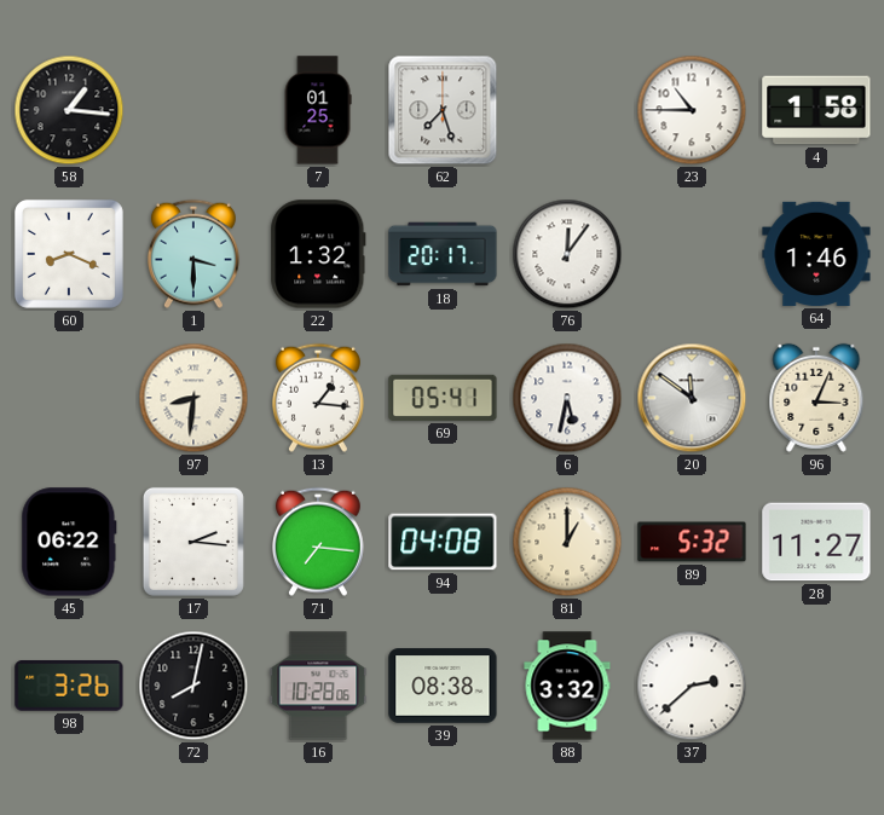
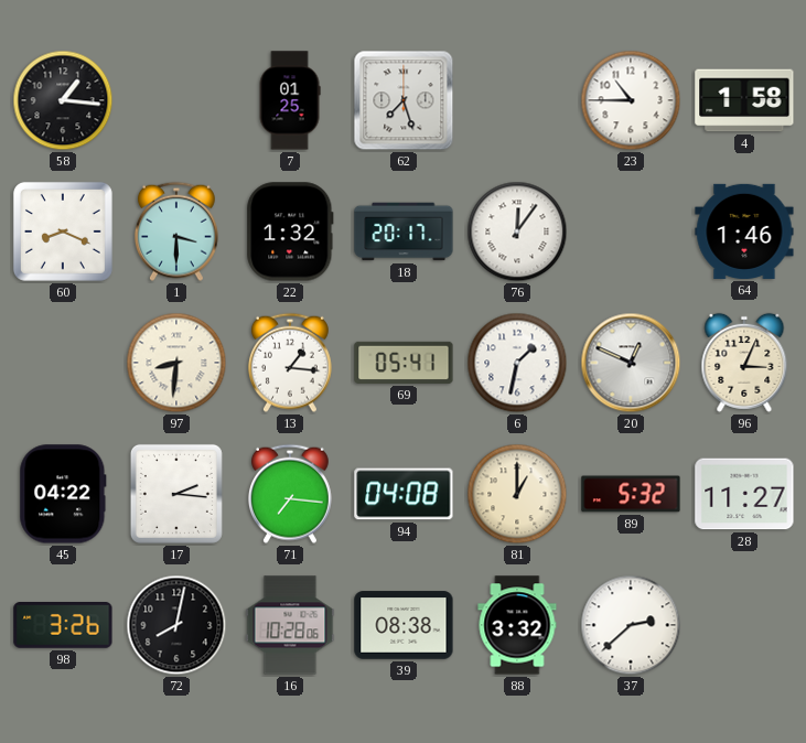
6: 5:32 -> 1:32
20: 11:51 -> 12:49
45: 06:22 -> 04:22
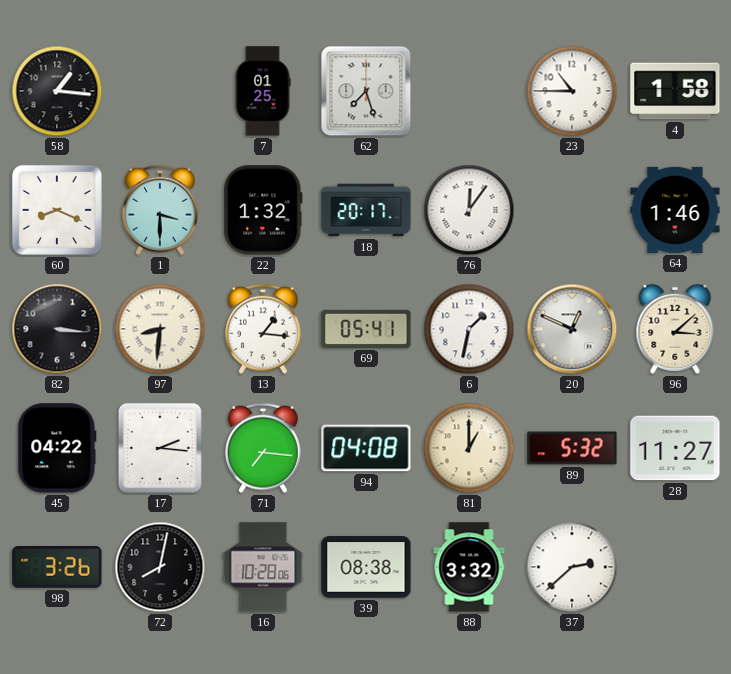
82: none -> 3:16
96: 3:04 -> 3:08
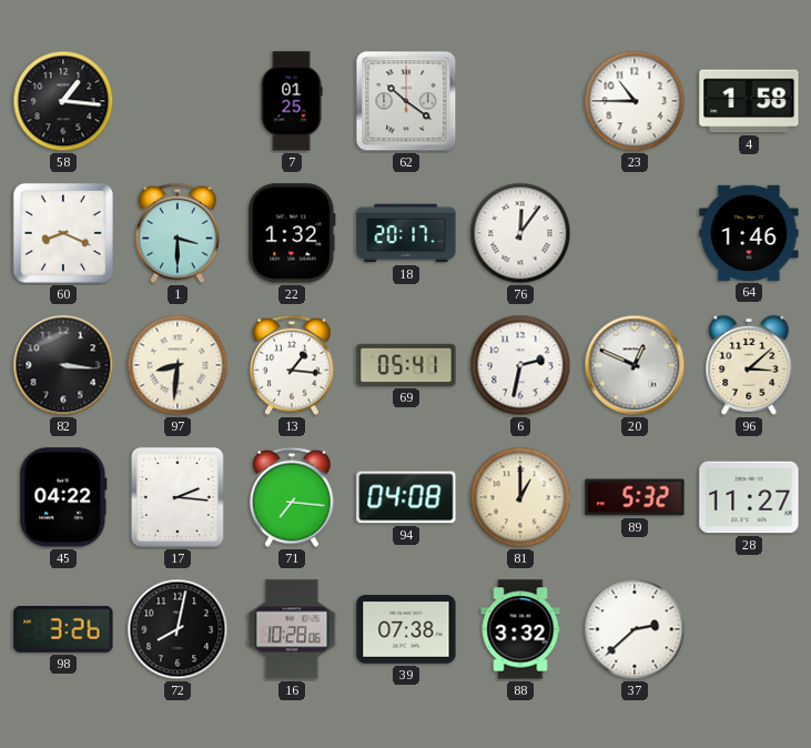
62: 7:27 -> 10:21
6: 1:32 -> 2:32
39: 08:38 -> 07:38
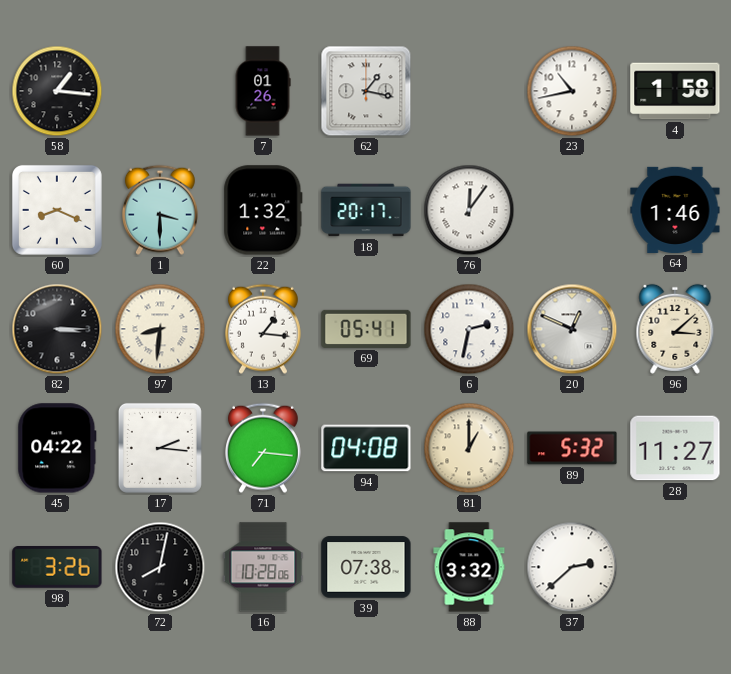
7: 01:25 -> 01:26
62: 10:21 -> 1:17
23: 10:45 -> 10:43
82: 3:16 -> 3:15
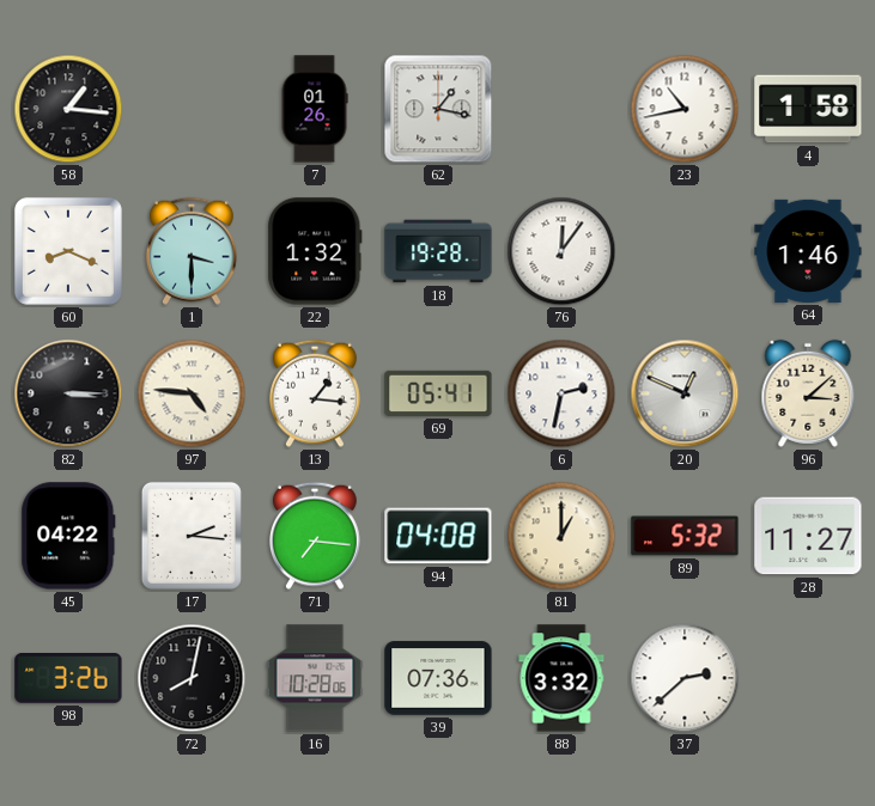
18: 20:17 -> 19:28
97: 8:31 -> 4:46
39: 07:38 -> 07:36
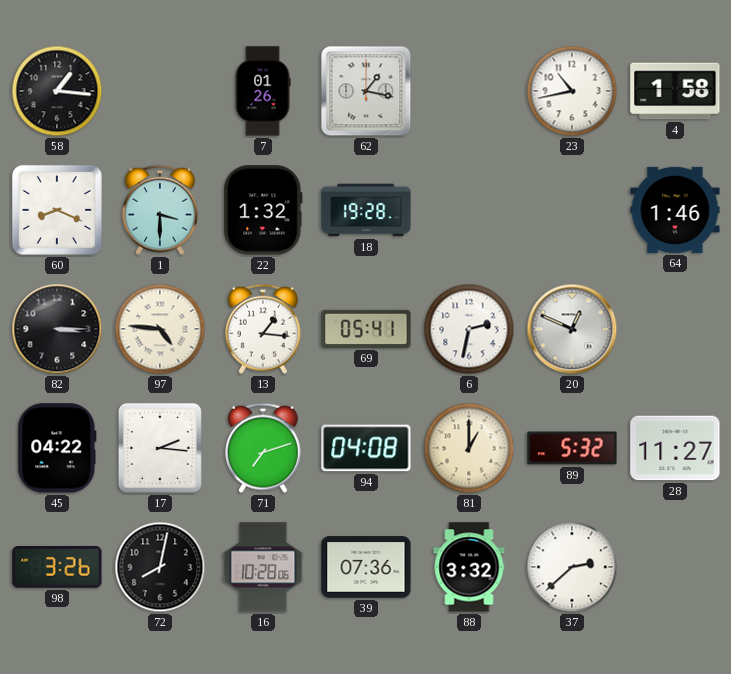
76: 12:06 -> none
96: 3:08 -> none
71: 7:16 -> 7:12
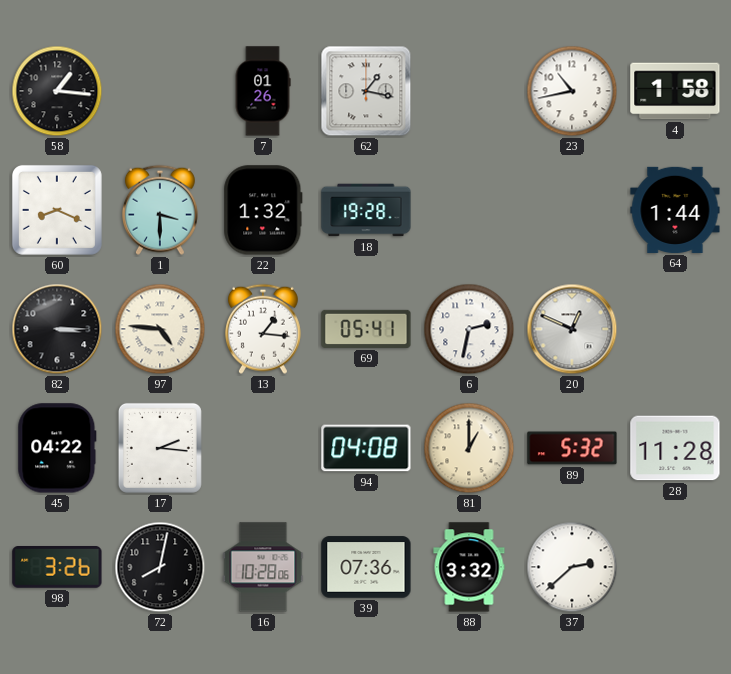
64: 1:46 -> 1:44
71: 7:12 -> none
28: 11:27 -> 11:28
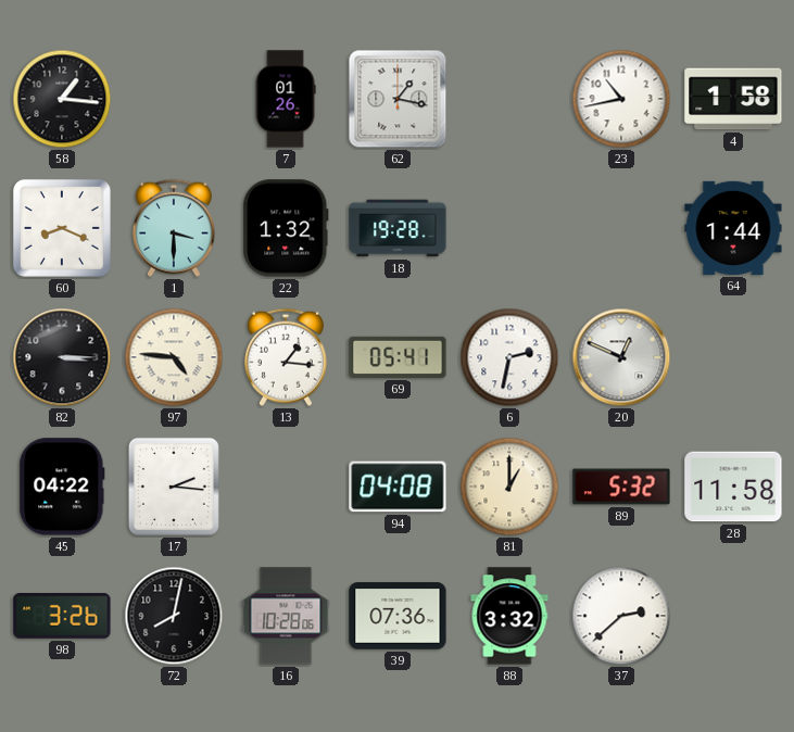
28: 11:28 -> 11:58
